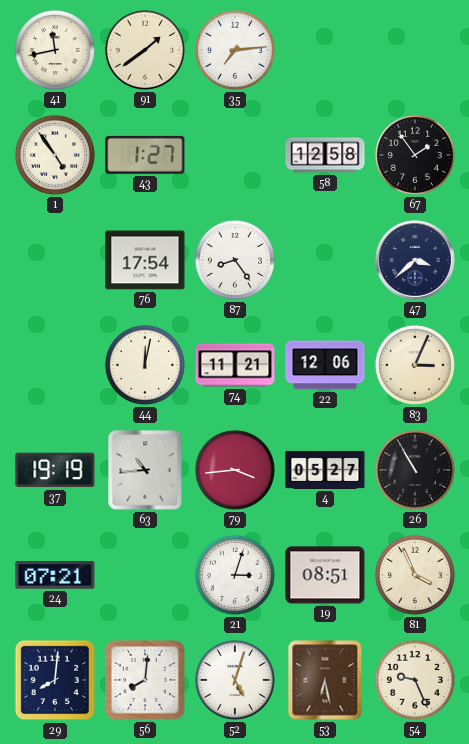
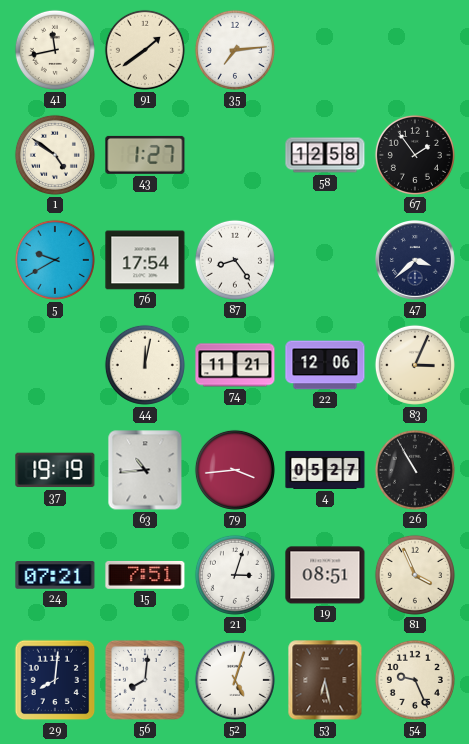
1: 4:54 -> 4:51
5: none -> 9:40
15: none -> 7:51
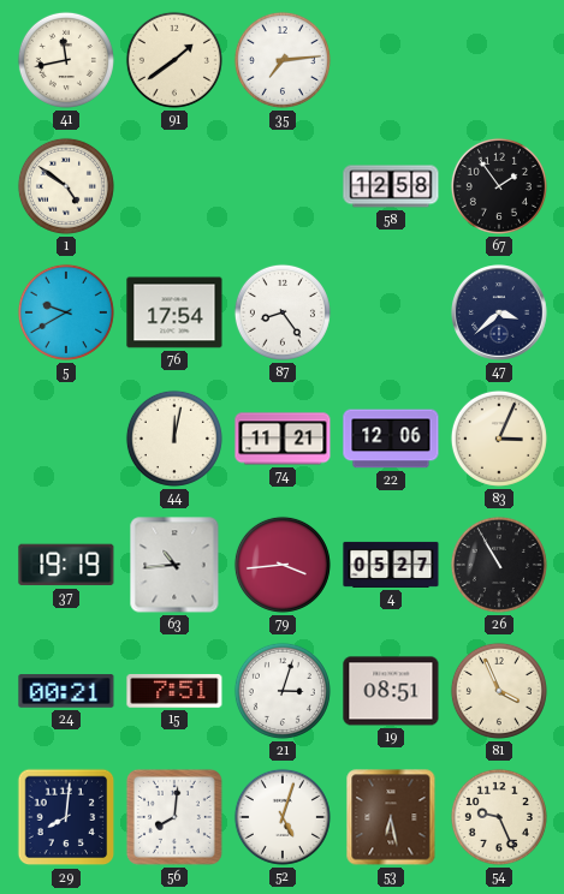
43: 1:27 -> none
24: 07:21 -> 00:21
